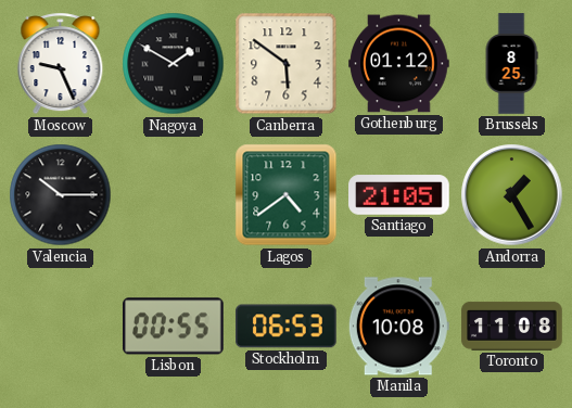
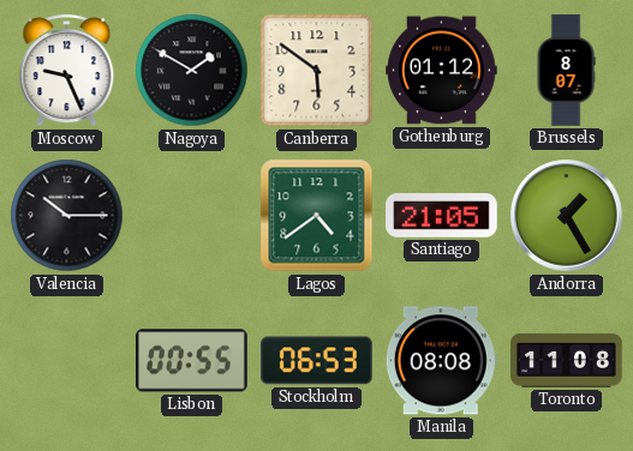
Brussels: 8:25 -> 8:07
Manila: 10:08 -> 08:08
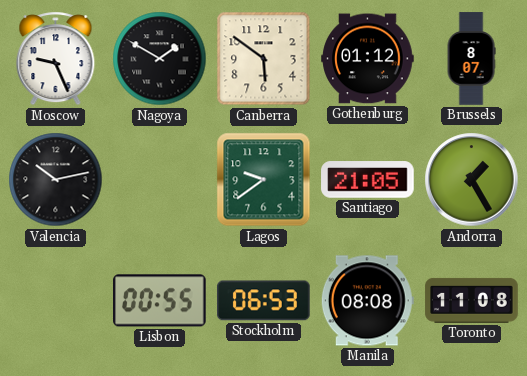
Valencia: 10:15 -> 10:13
Lagos: 4:39 -> 9:39
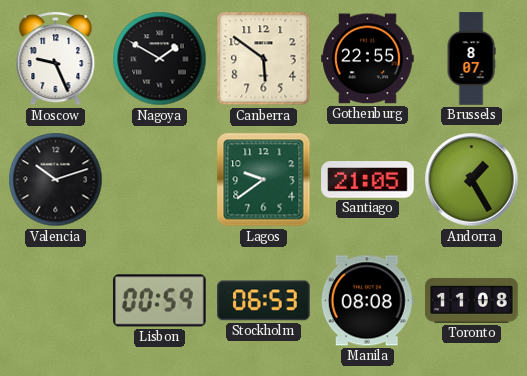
Gothenburg: 01:12 -> 22:55
Valencia: 10:13 -> 10:12
Lisbon: 00:55 -> 00:59
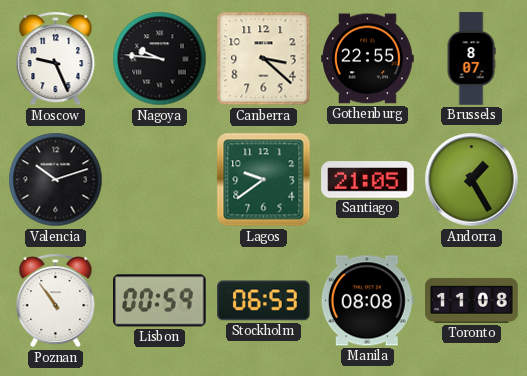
Nagoya: 1:50 -> 9:46
Canberra: 5:51 -> 3:22
Poznan: none -> 10:54
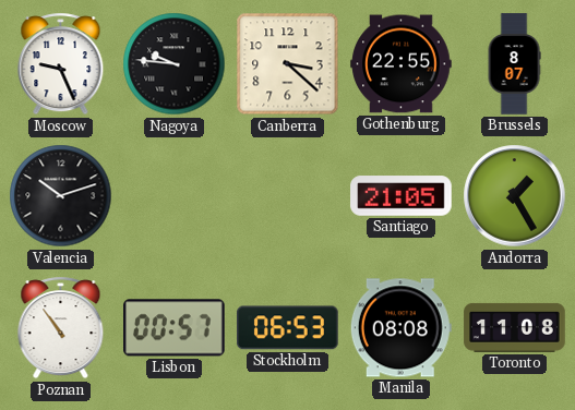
Lagos: 9:39 -> none
Lisbon: 00:59 -> 00:57
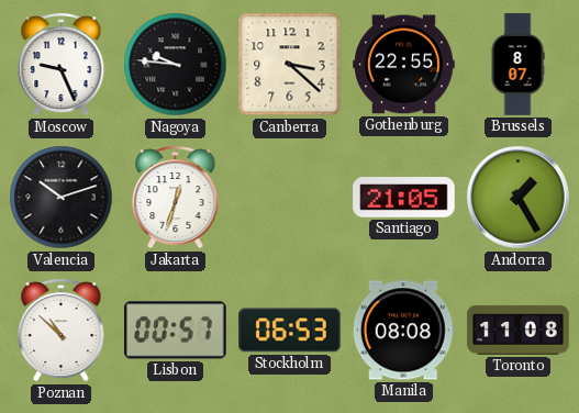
Jakarta: none -> 12:33
Poznan: 10:54 -> 10:52
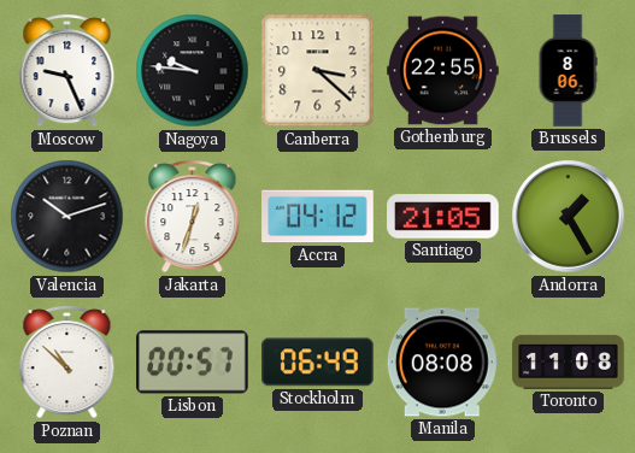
Brussels: 8:07 -> 8:06
Accra: none -> 04:12
Stockholm: 06:53 -> 06:49
